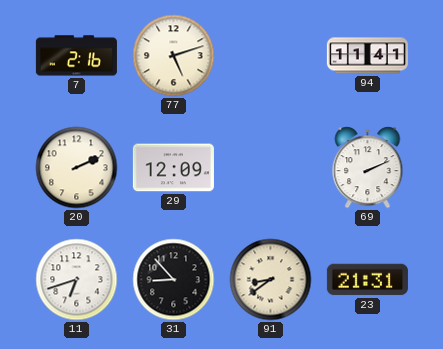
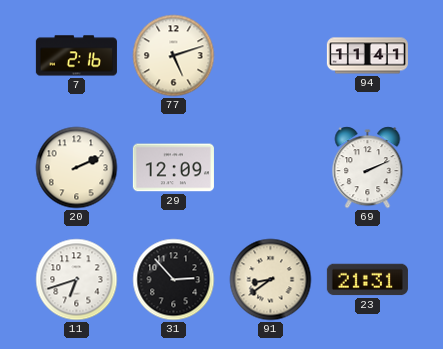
31: 8:53 -> 2:53
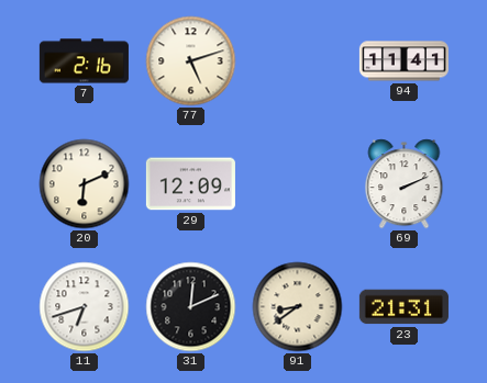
20: 2:11 -> 6:11
31: 2:53 -> 12:11
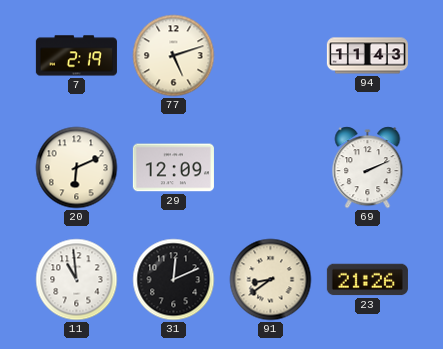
7: 2:16 -> 2:19
94: 11:41 -> 11:43
11: 6:42 -> 10:59
23: 21:31 -> 21:26
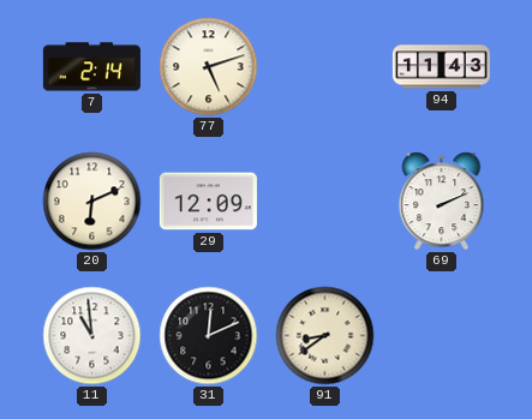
7: 2:19 -> 2:14
23: 21:26 -> none
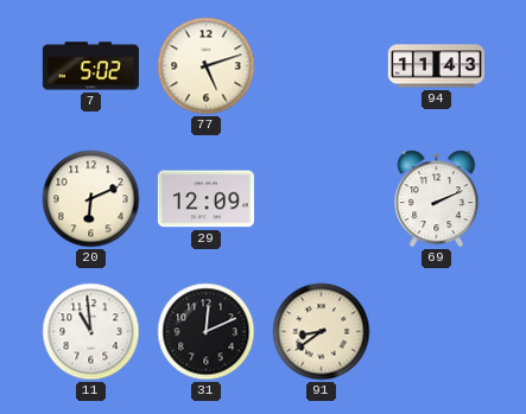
7: 2:14 -> 5:02
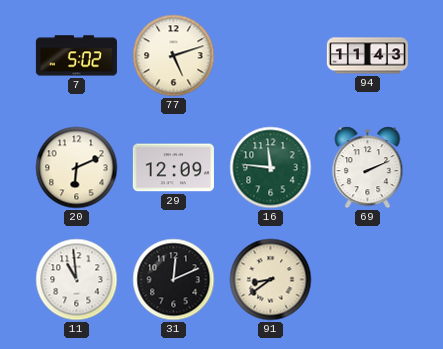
16: none -> 11:46
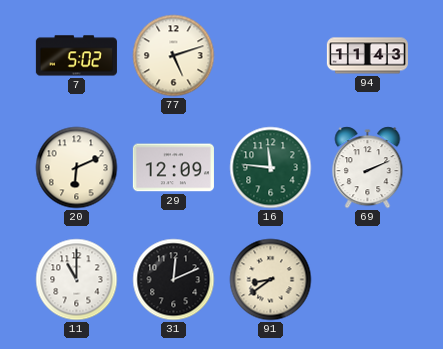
11: 10:59 -> 11:00
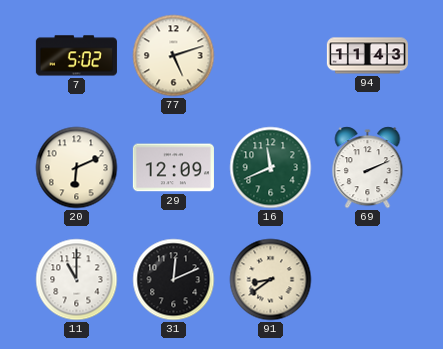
16: 11:46 -> 11:41
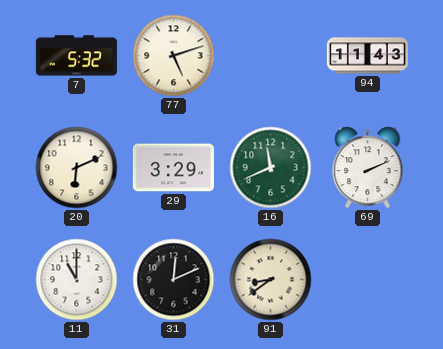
7: 5:02 -> 5:32
29: 12:09 -> 3:29
